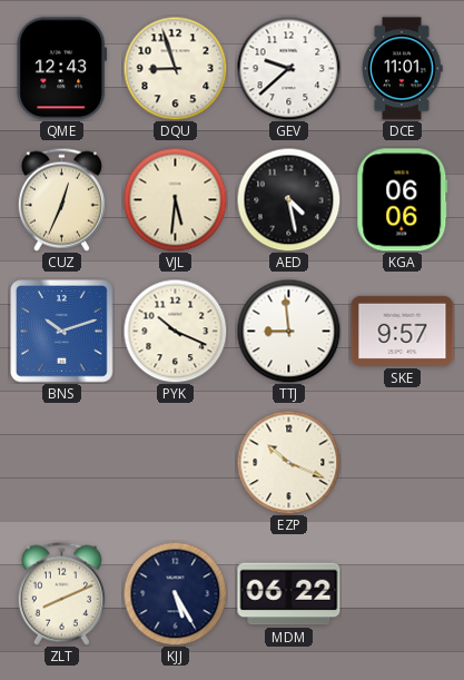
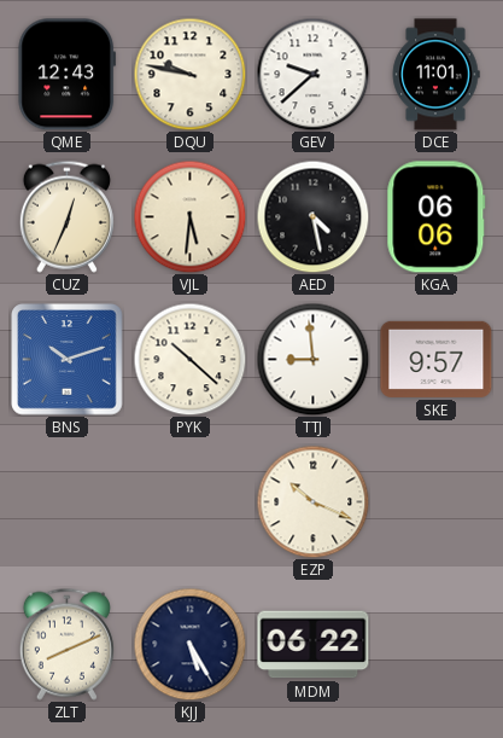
DQU: 8:57 -> 9:47
PYK: 10:19 -> 10:22
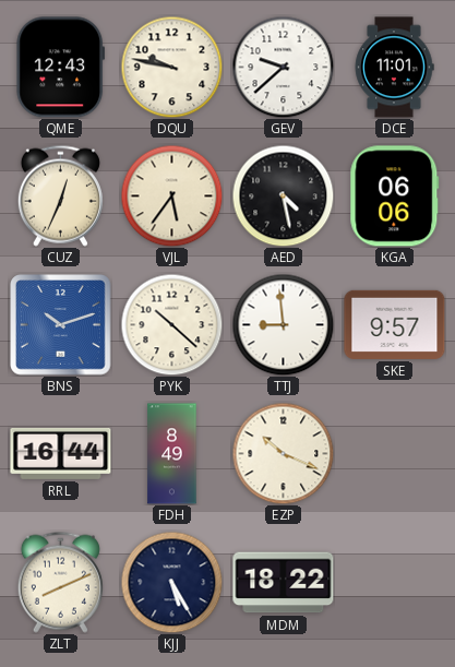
VJL: 5:31 -> 5:36
RRL: none -> 16:44
FDH: none -> 8:49
MDM: 06:22 -> 18:22
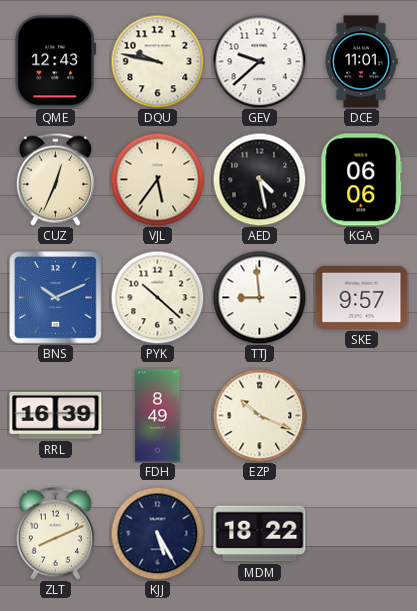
BNS: 10:12 -> 10:11
RRL: 16:44 -> 16:39
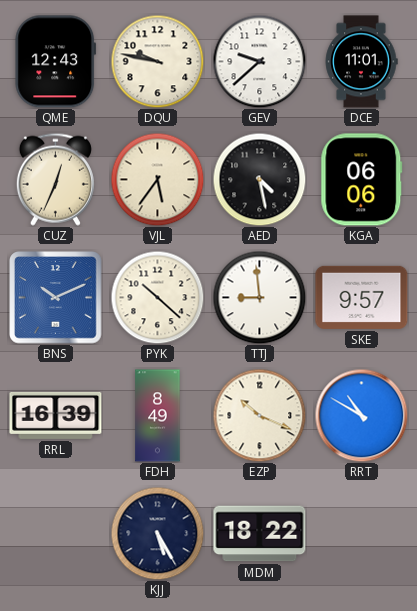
RRT: none -> 10:50
ZLT: 8:11 -> none
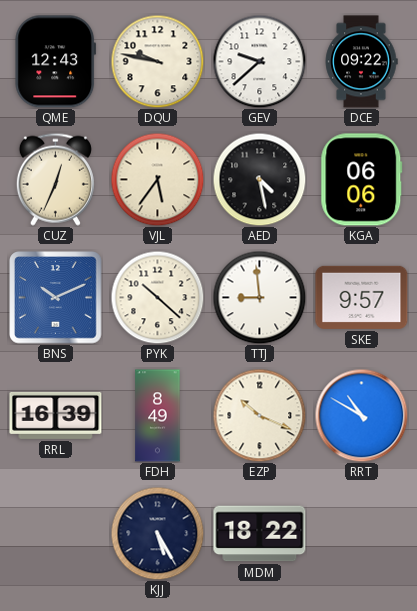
DCE: 11:01 -> 09:22
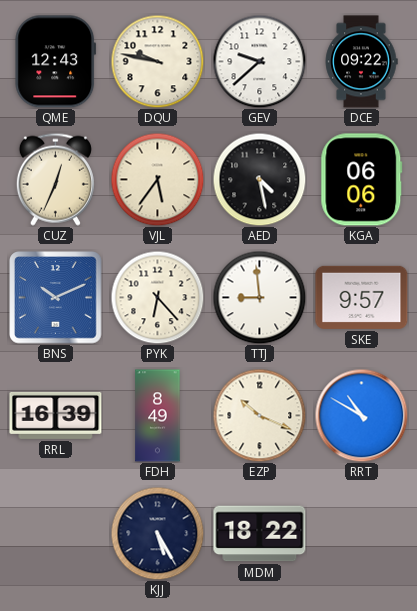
PYK: 10:22 -> 6:23
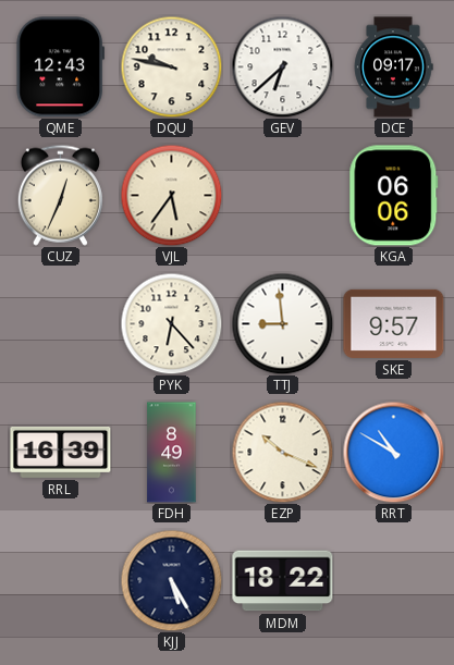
GEV: 9:38 -> 6:38
DCE: 09:22 -> 09:17
AED: 4:28 -> none
BNS: 10:11 -> none
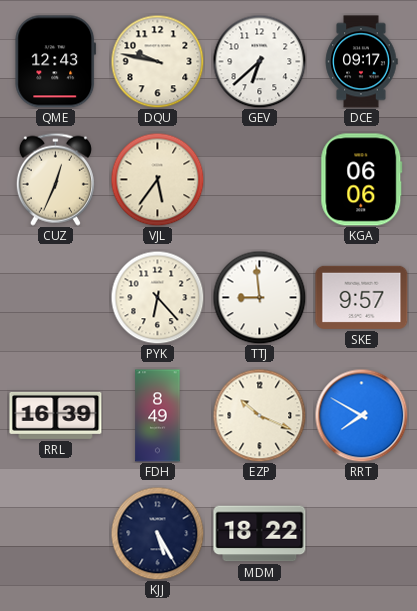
RRT: 10:50 -> 7:50
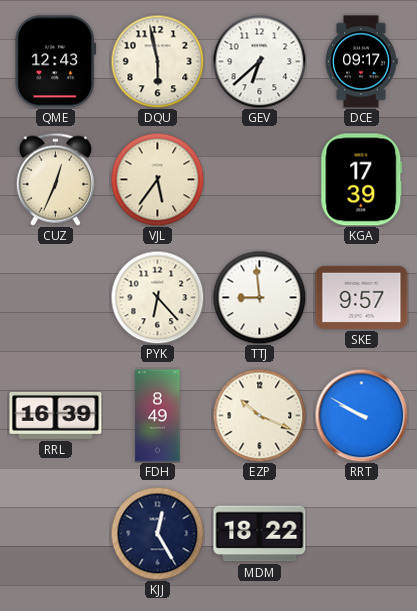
DQU: 9:47 -> 5:58
KGA: 06:06 -> 17:39
RRT: 7:50 -> 9:50
KJJ: 5:25 -> 12:25
